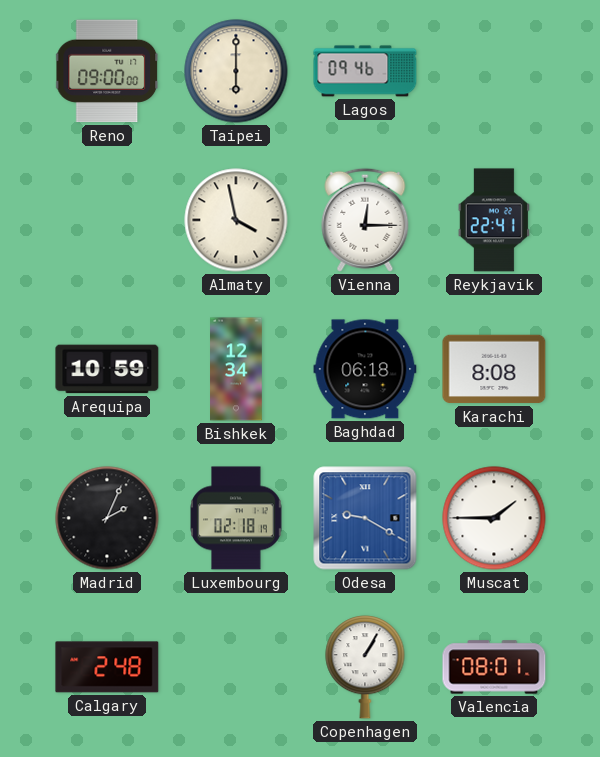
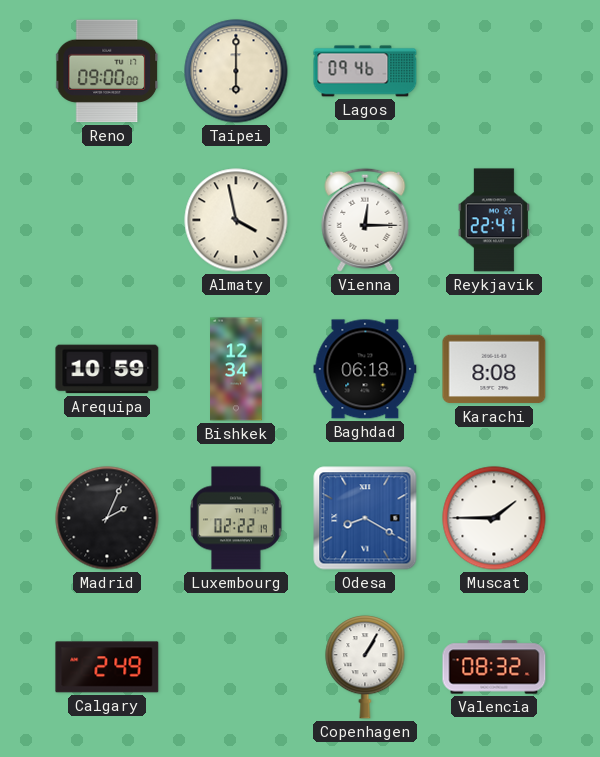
Luxembourg: 02:18 -> 02:22
Odesa: 9:20 -> 8:20
Calgary: 2:48 -> 2:49
Valencia: 08:01 -> 08:32
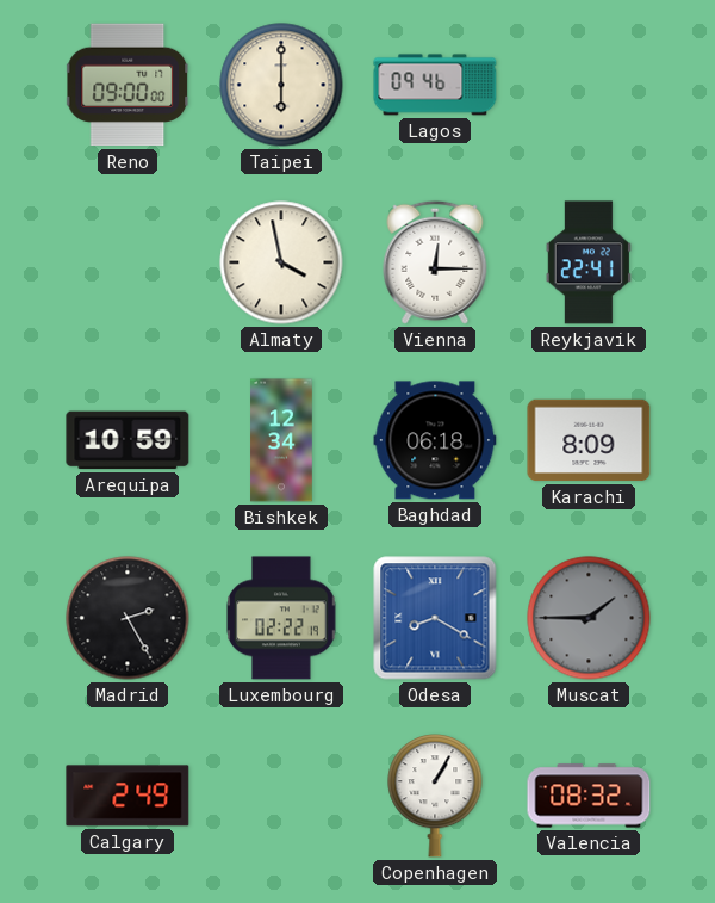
Karachi: 8:08 -> 8:09
Madrid: 2:04 -> 2:25
Muscat dial: white -> grey
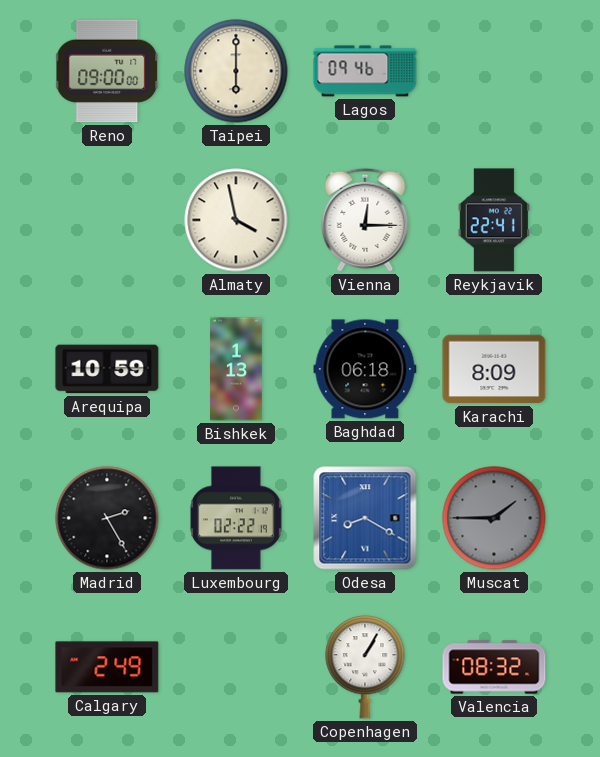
Bishkek: 12:34 -> 1:13
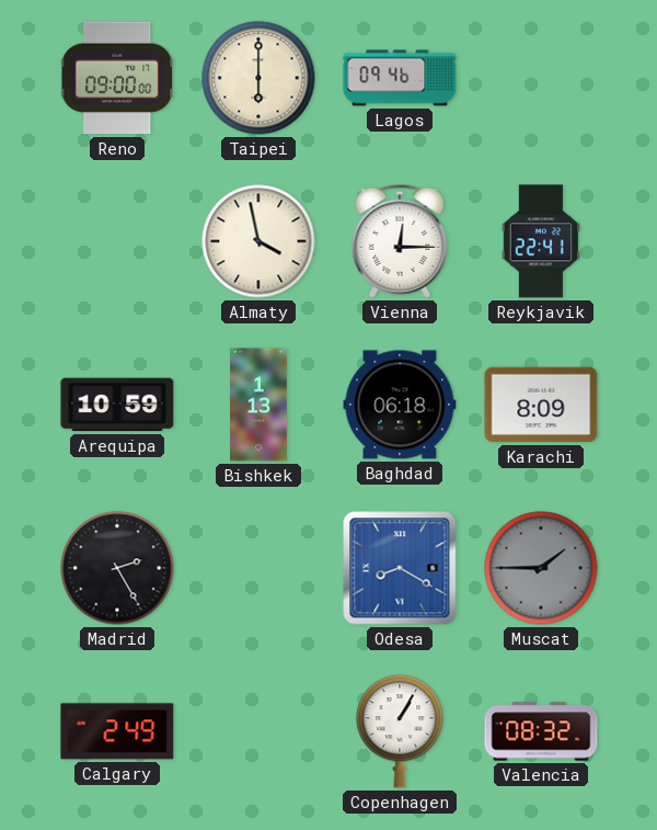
Luxembourg: 02:22 -> none
